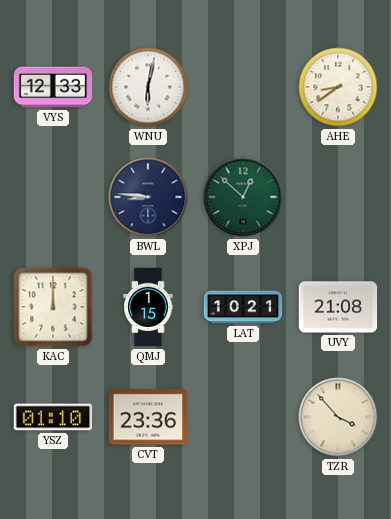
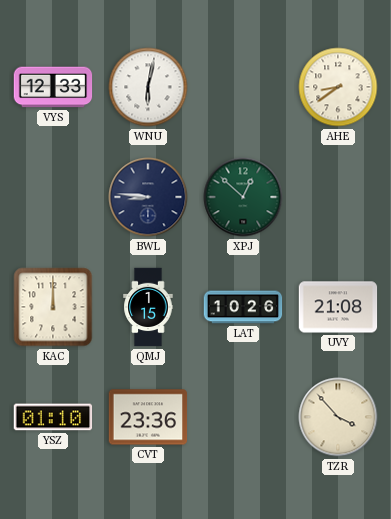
LAT: 10:21 -> 10:26
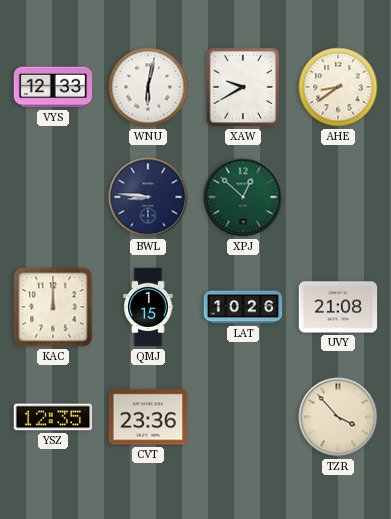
XAW: none -> 9:40
YSZ: 01:10 -> 12:35
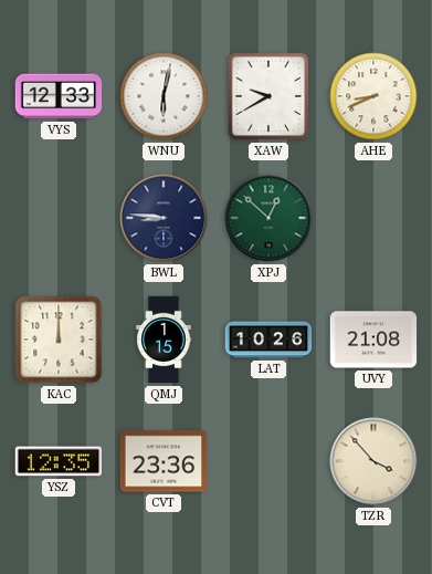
AHE: 8:39 -> 8:41
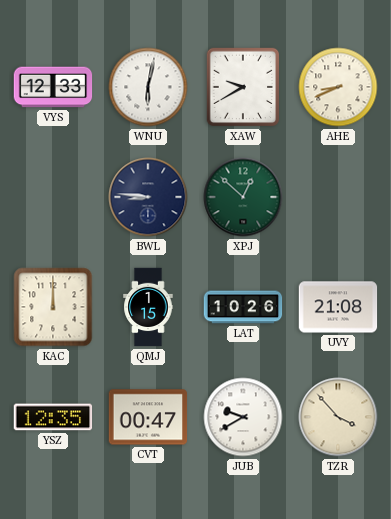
CVT: 23:36 -> 00:47
JUB: none -> 9:40
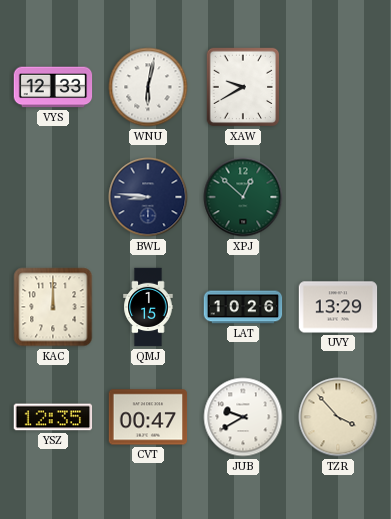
AHE: 8:41 -> none
UVY: 21:08 -> 13:29
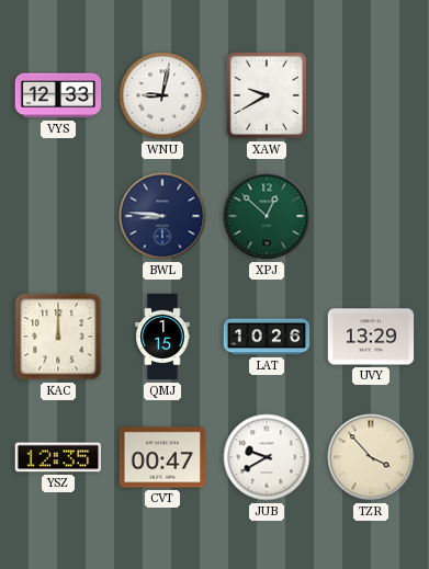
WNU: 6:02 -> 9:02
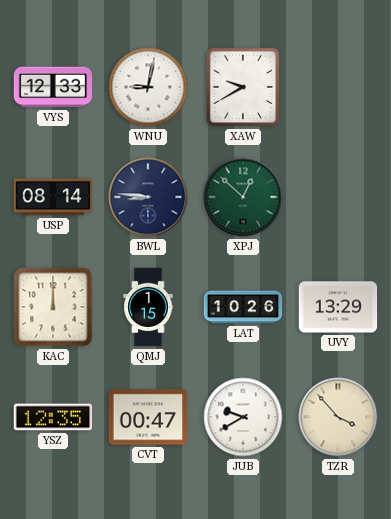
USP: none -> 08:14
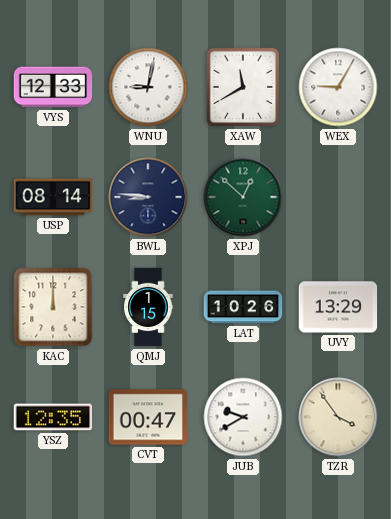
XAW: 9:40 -> 11:40
WEX: none -> 9:05
TZR: 3:53 -> 3:54
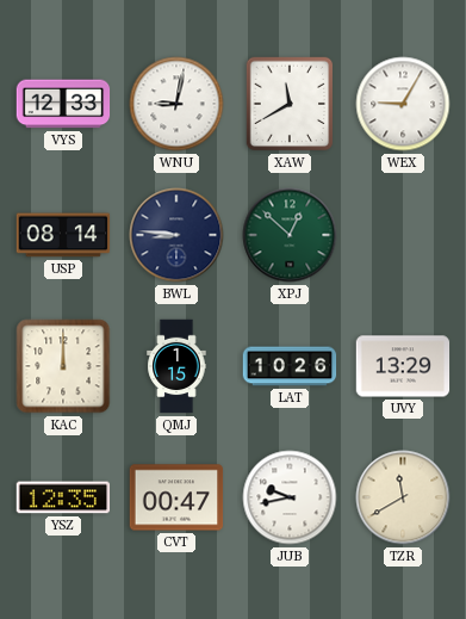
JUB: 9:40 -> 9:43
TZR: 3:54 -> 11:40
